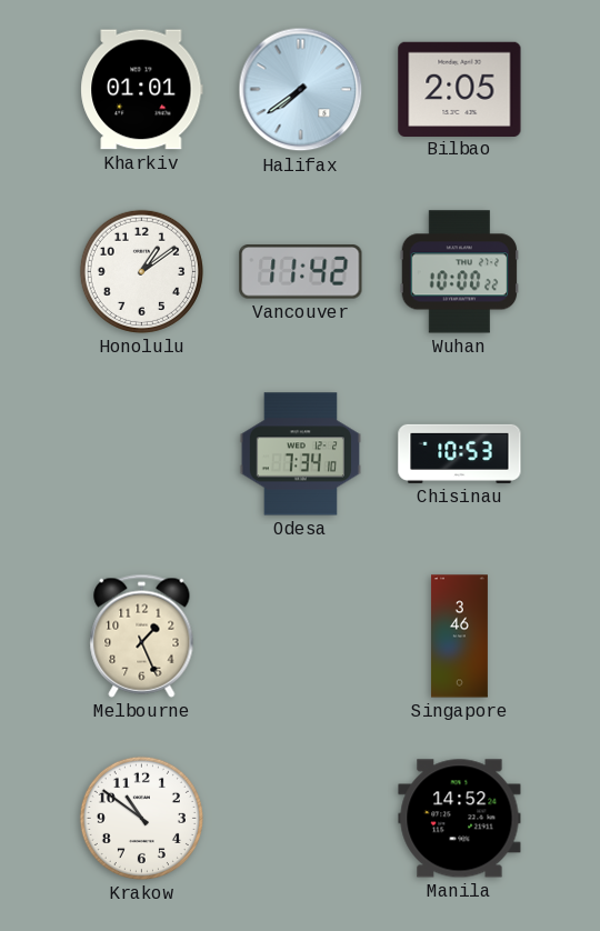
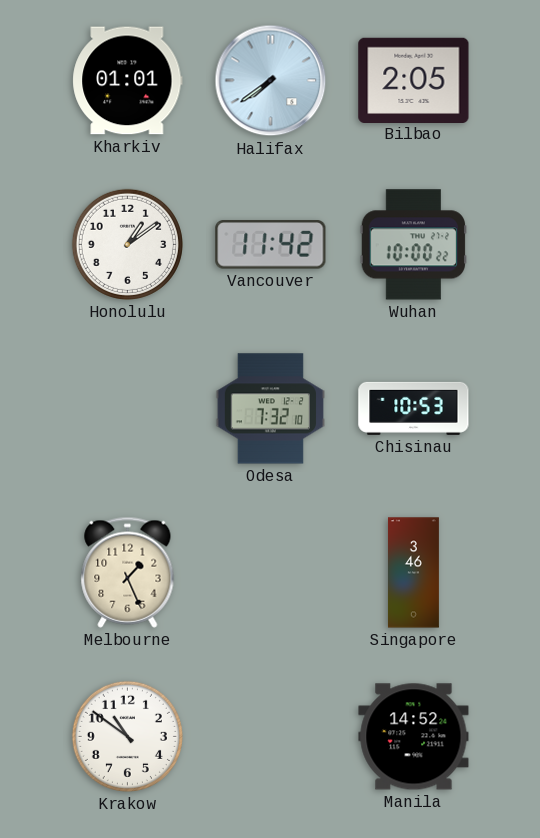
Odesa: 7:34 -> 7:32
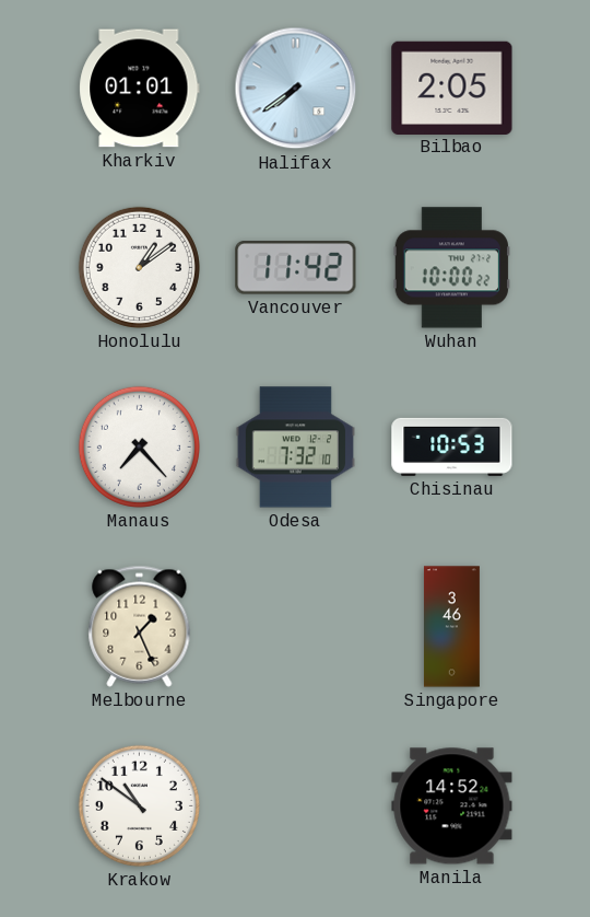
Manaus: none -> 7:23
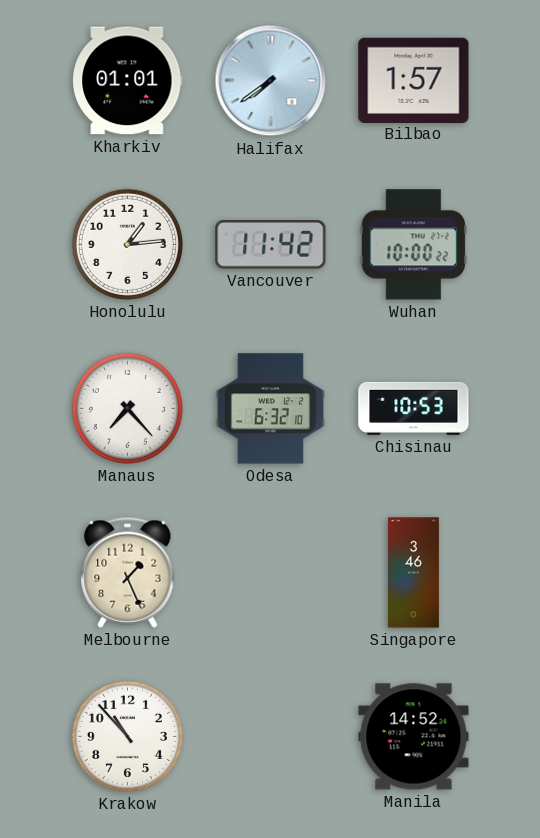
Bilbao: 2:05 -> 1:57
Honolulu: 1:09 -> 1:14
Odesa: 7:32 -> 6:32
Krakow: 10:51 -> 10:53
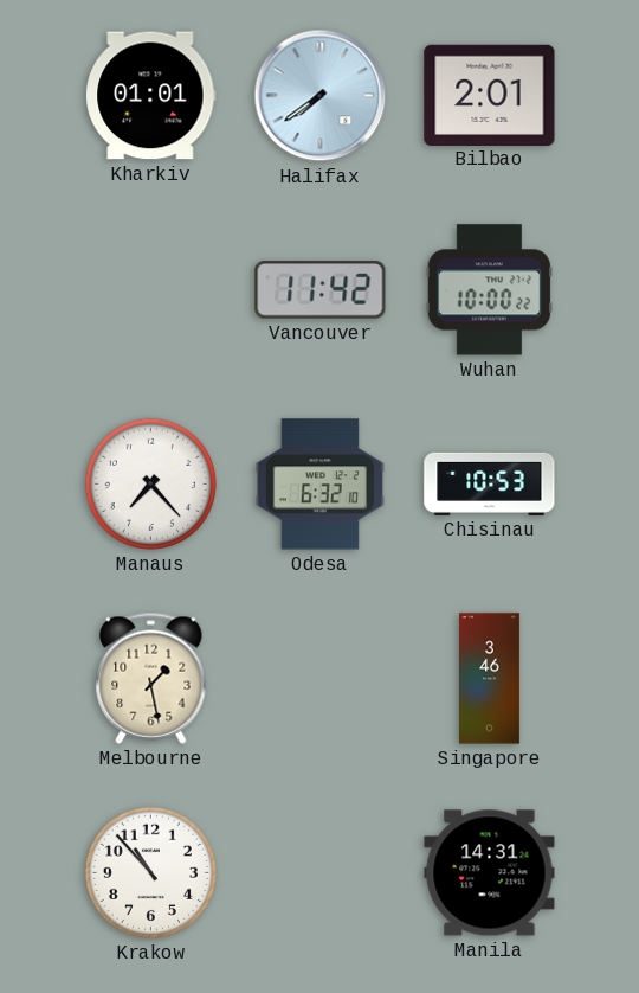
Bilbao: 1:57 -> 2:01
Honolulu: 1:14 -> none
Melbourne: 1:26 -> 1:28
Manila: 14:52 -> 14:31
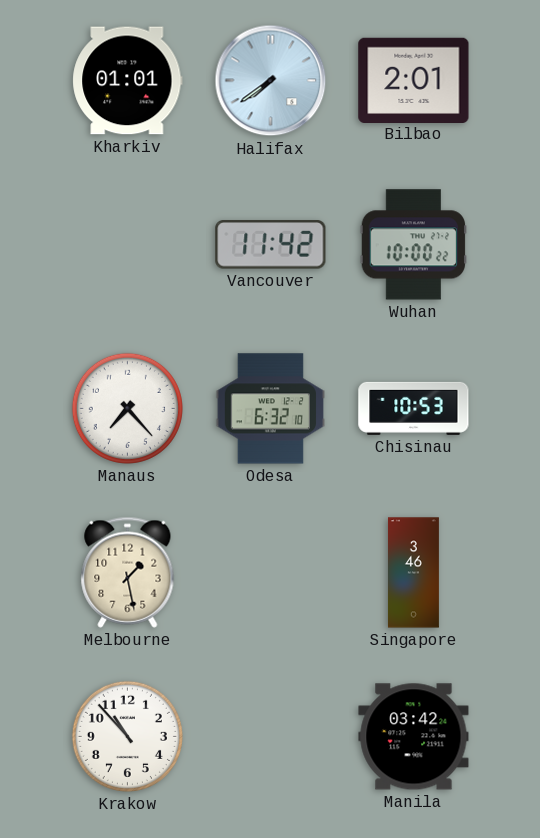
Manila: 14:31 -> 03:42
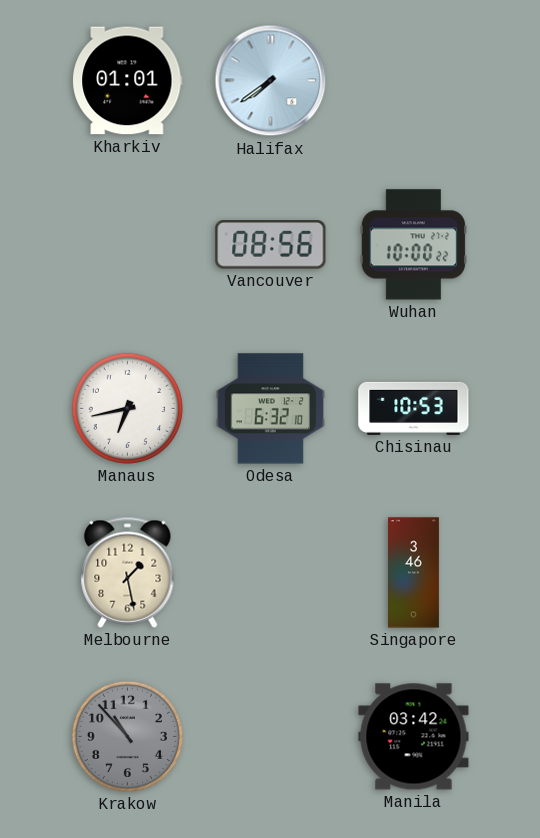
Bilbao: 2:01 -> none
Vancouver: 11:42 -> 08:56
Manaus: 7:23 -> 6:43
Krakow dial: white -> grey
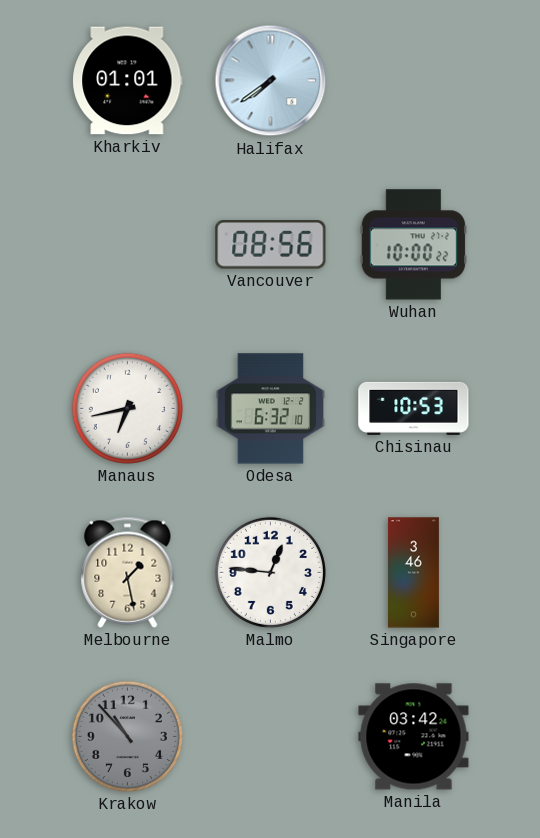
Malmo: none -> 12:46
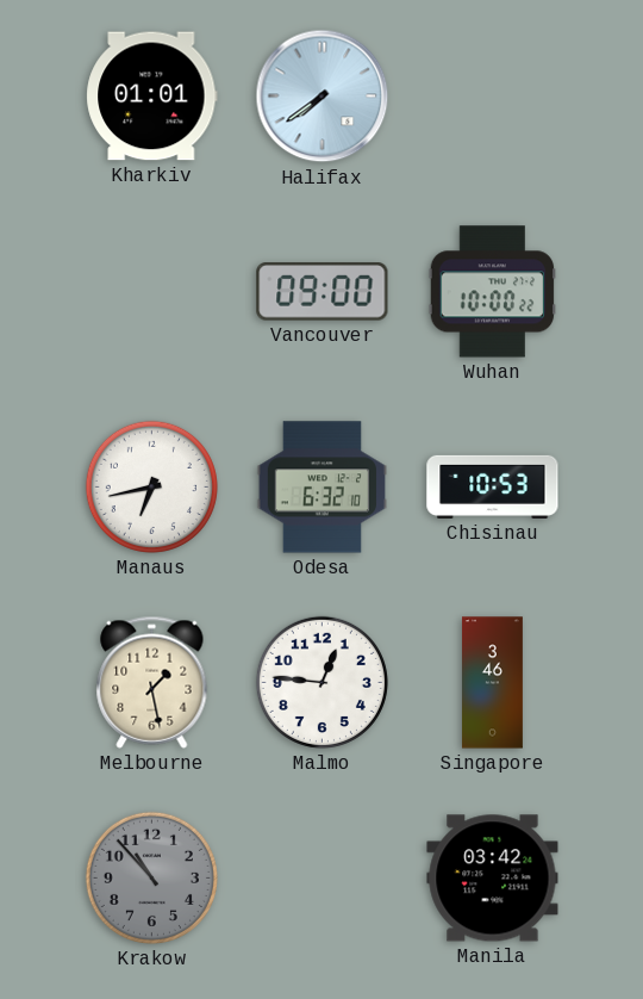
Vancouver: 08:56 -> 09:00
